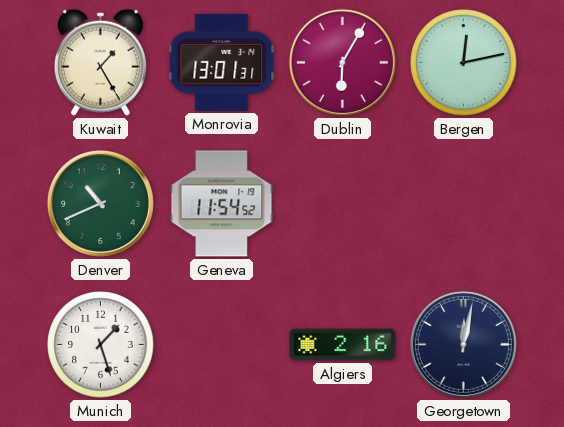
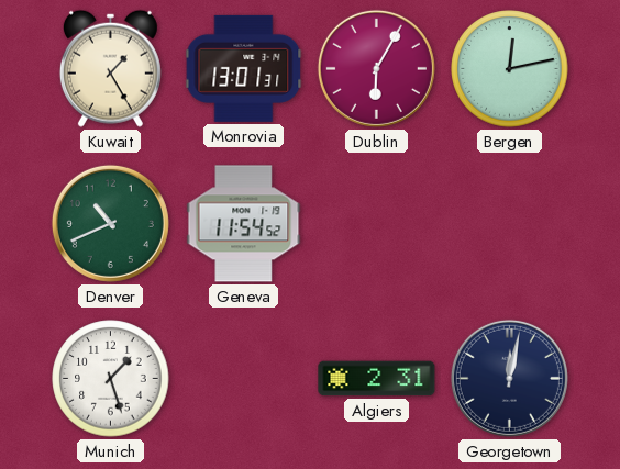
Algiers: 2:16 -> 2:31
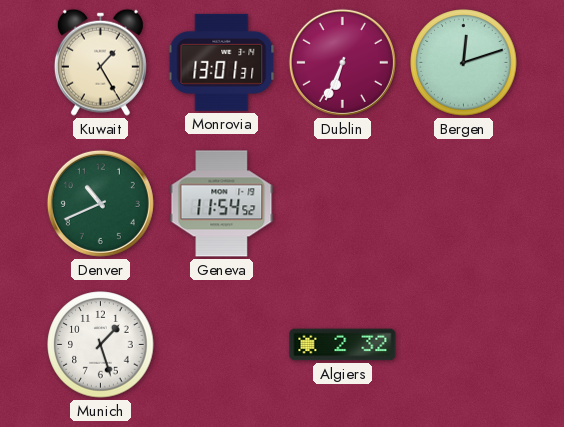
Dublin: 6:05 -> 6:34
Bergen: 12:13 -> 12:12
Algiers: 2:31 -> 2:32
Georgetown: 12:02 -> none
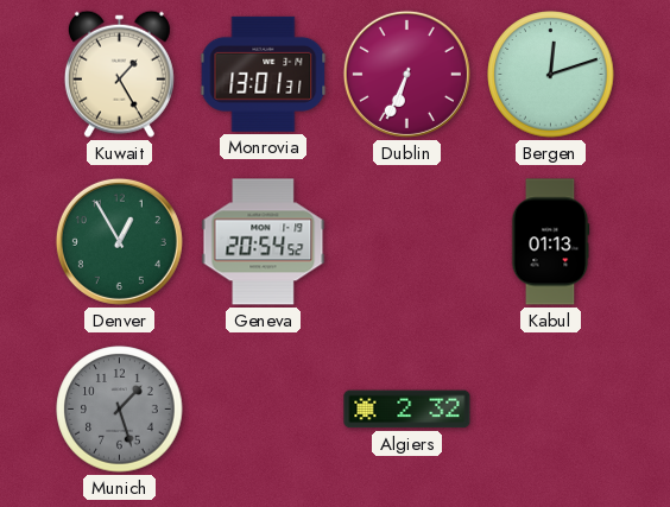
Denver: 10:41 -> 12:55
Geneva: 11:54 -> 20:54
Kabul: none -> 01:13
Munich dial: white -> grey
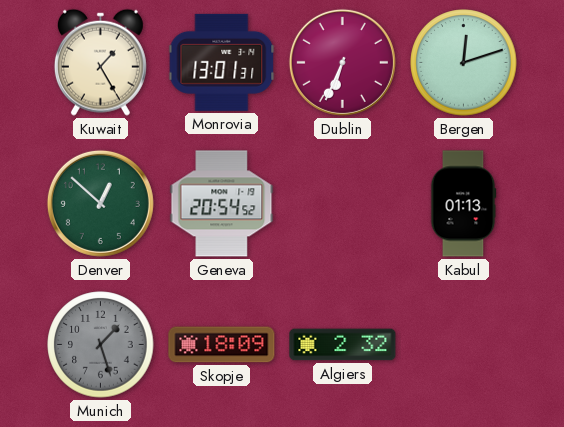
Denver: 12:55 -> 12:52
Skopje: none -> 18:09
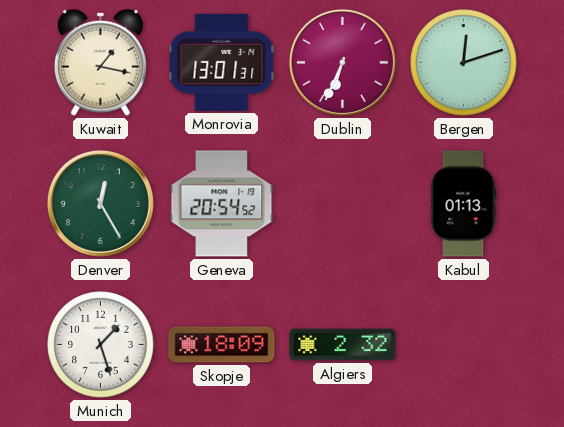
Kuwait: 1:25 -> 1:17
Denver: 12:52 -> 12:25
Munich dial: grey -> white
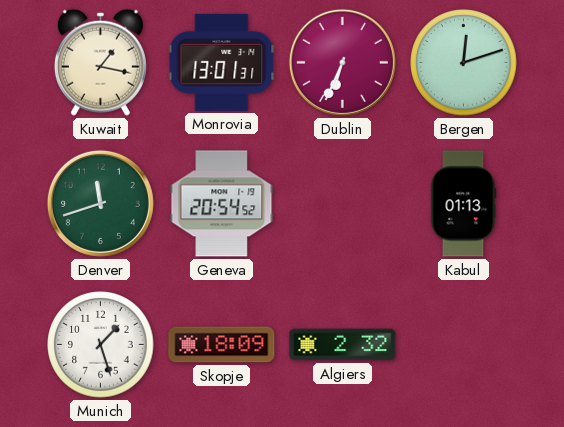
Denver: 12:25 -> 11:42
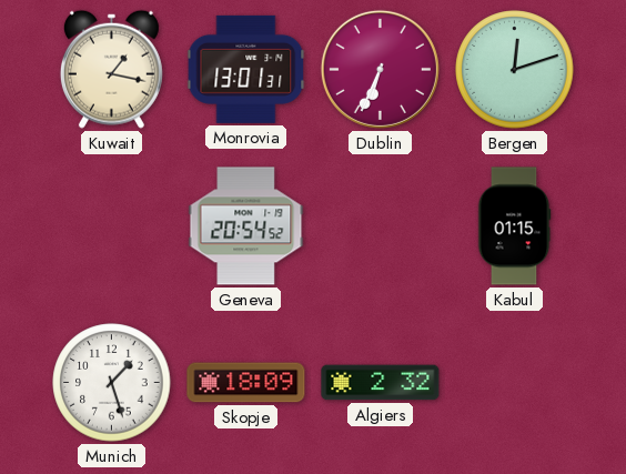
Denver: 11:42 -> none
Kabul: 01:13 -> 01:15
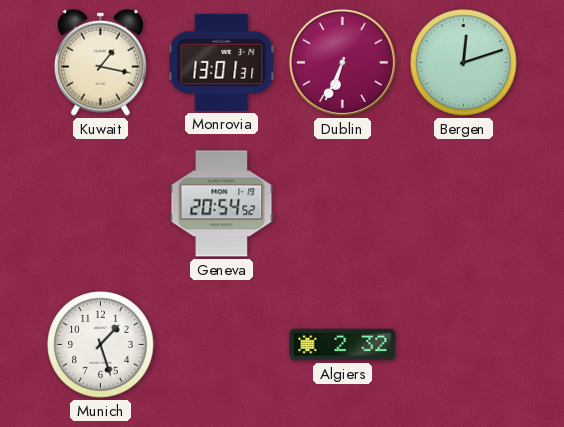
Kabul: 01:15 -> none
Skopje: 18:09 -> none
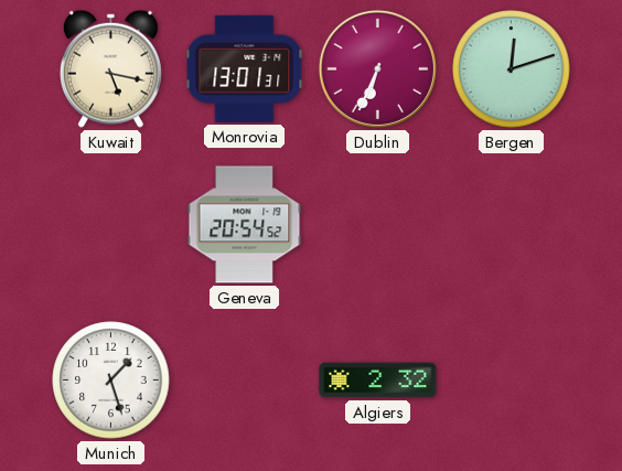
Kuwait: 1:17 -> 5:17
